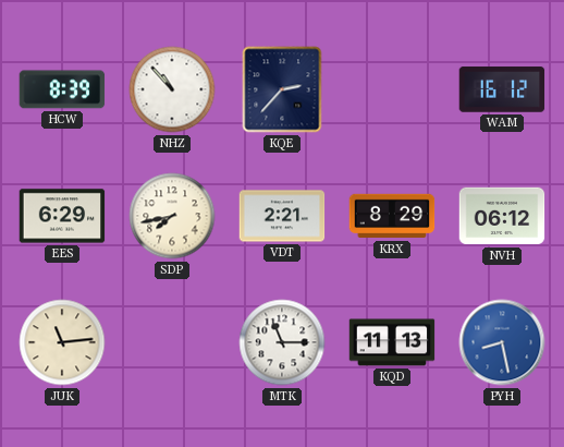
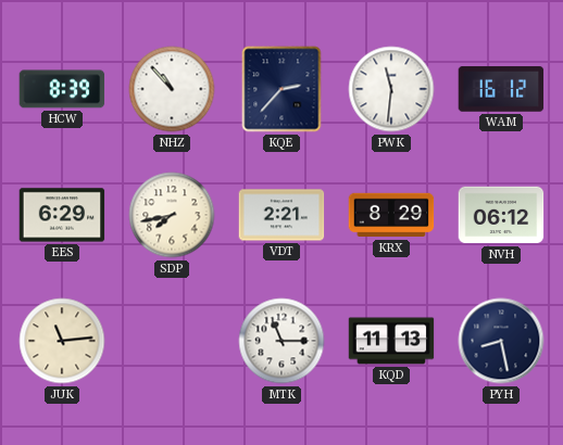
PWK: none -> 11:31
PYH dial: blue -> navy
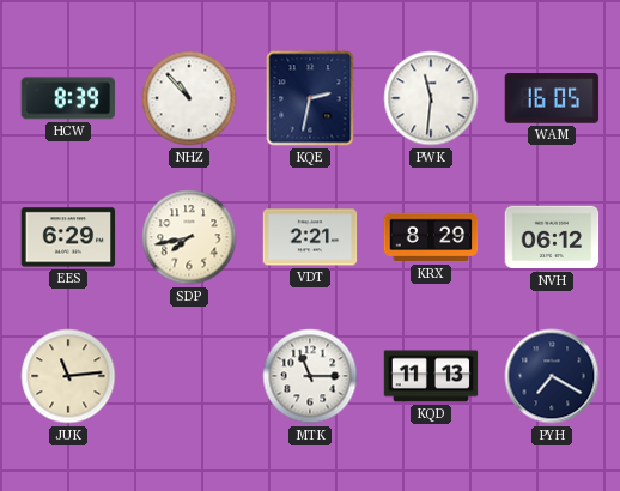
KQE: 2:37 -> 2:32
WAM: 16:12 -> 16:05
PYH: 8:28 -> 7:20
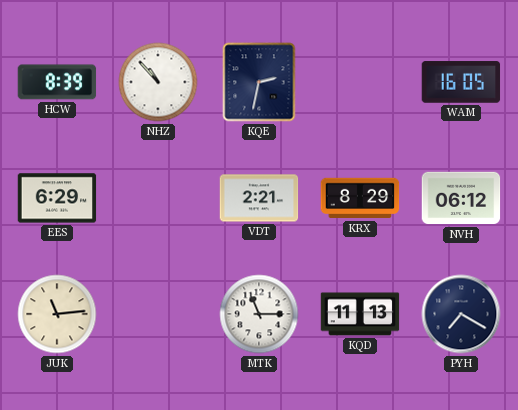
PWK: 11:31 -> none
SDP: 7:43 -> none
